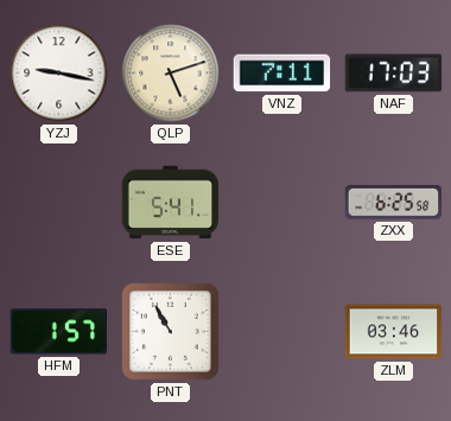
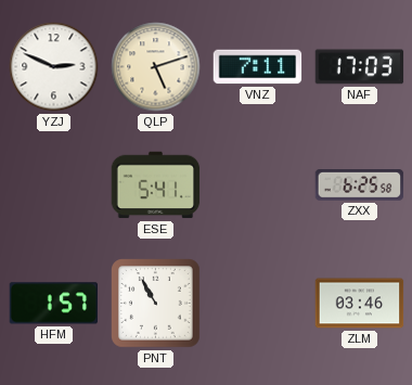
YZJ: 9:17 -> 2:49
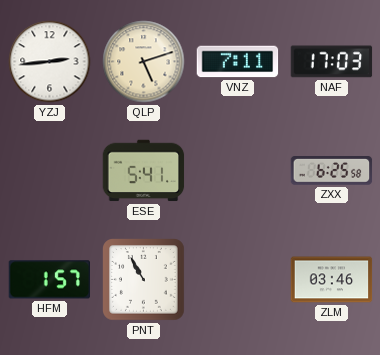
YZJ: 2:49 -> 2:44
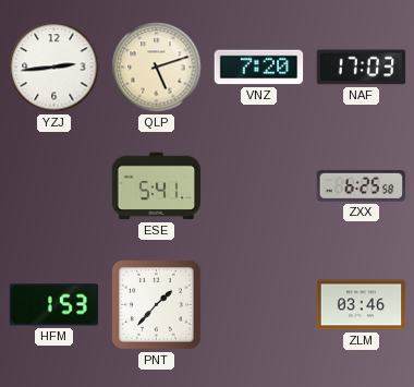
VNZ: 7:11 -> 7:20
HFM: 1:57 -> 1:53
PNT: 10:55 -> 1:37
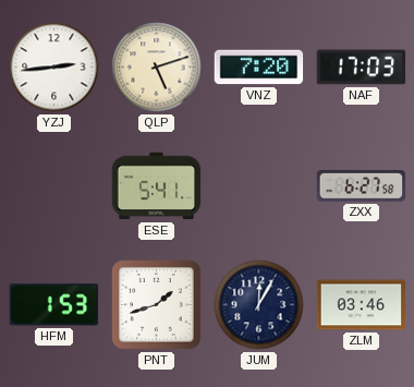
ZXX: 6:25 -> 6:27
PNT: 1:37 -> 1:42
JUM: none -> 12:05
